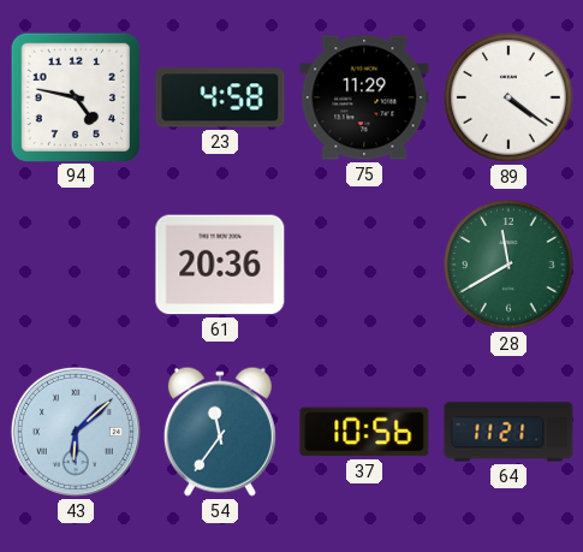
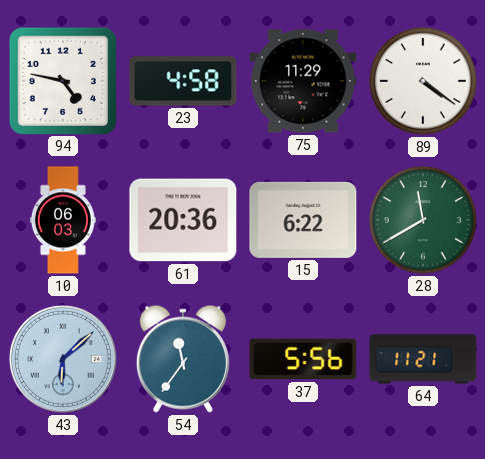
10: none -> 06:03
15: none -> 6:22
37: 10:56 -> 5:56
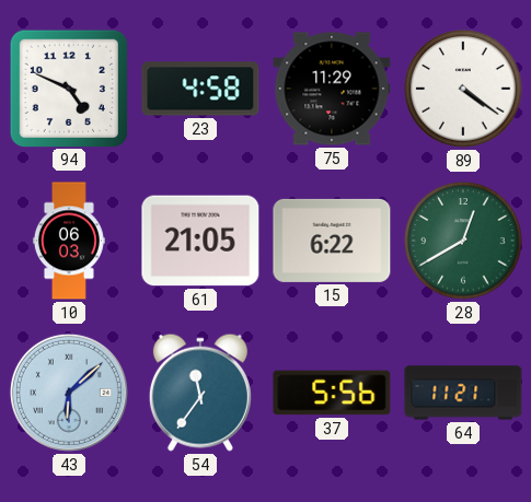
94: 4:47 -> 4:49
61: 20:36 -> 21:05
28: 11:40 -> 12:40
